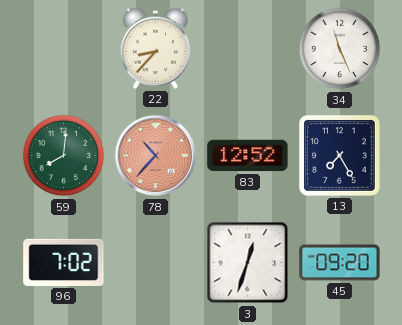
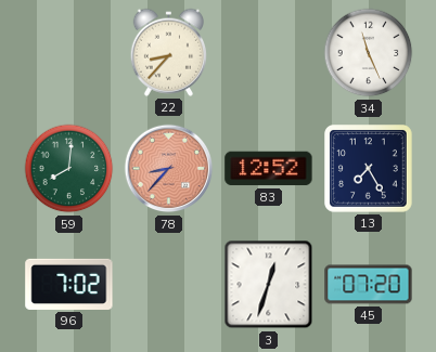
78: 10:37 -> 8:37
45: 09:20 -> 07:20
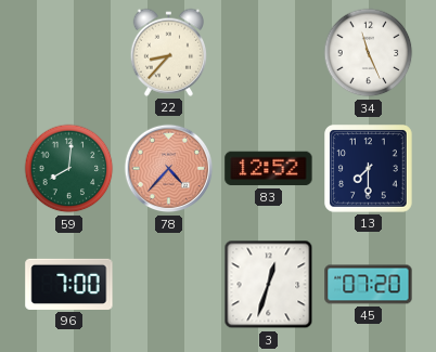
78: 8:37 -> 4:37
13: 7:25 -> 7:30
96: 7:02 -> 7:00
